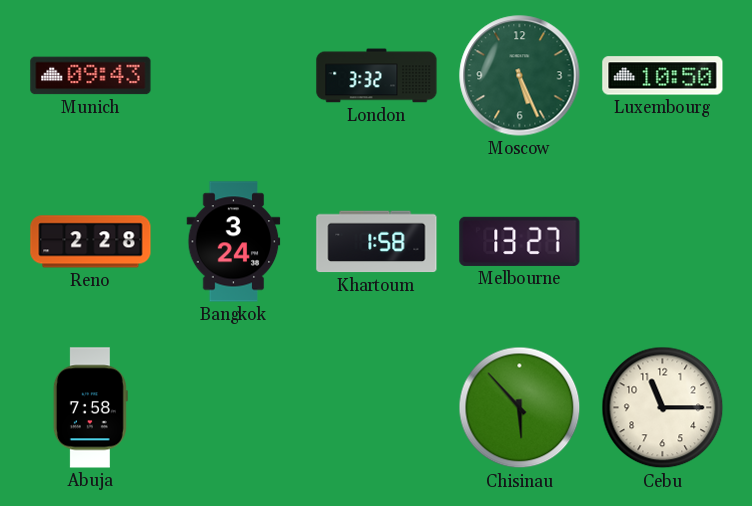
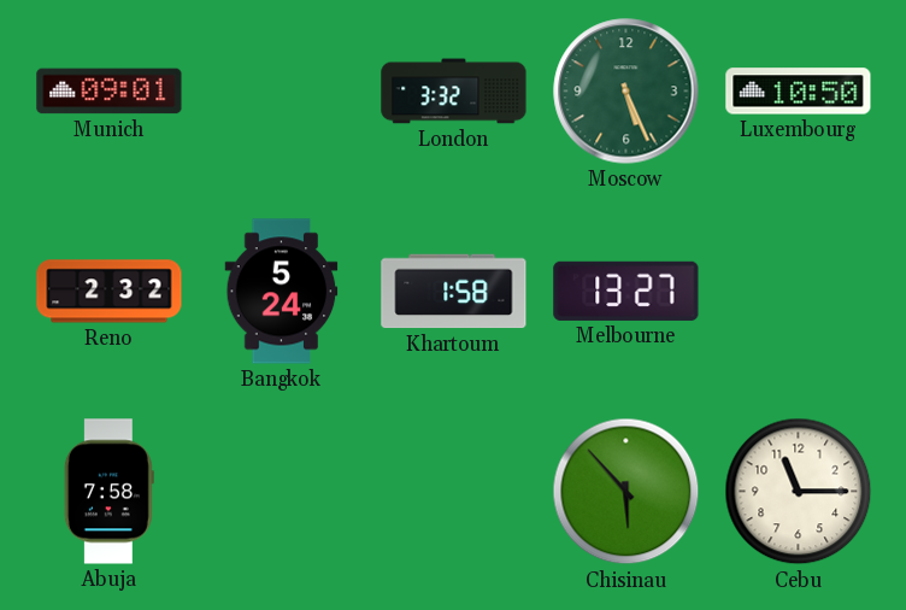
Munich: 09:43 -> 09:01
Reno: 2:28 -> 2:32
Bangkok: 3:24 -> 5:24
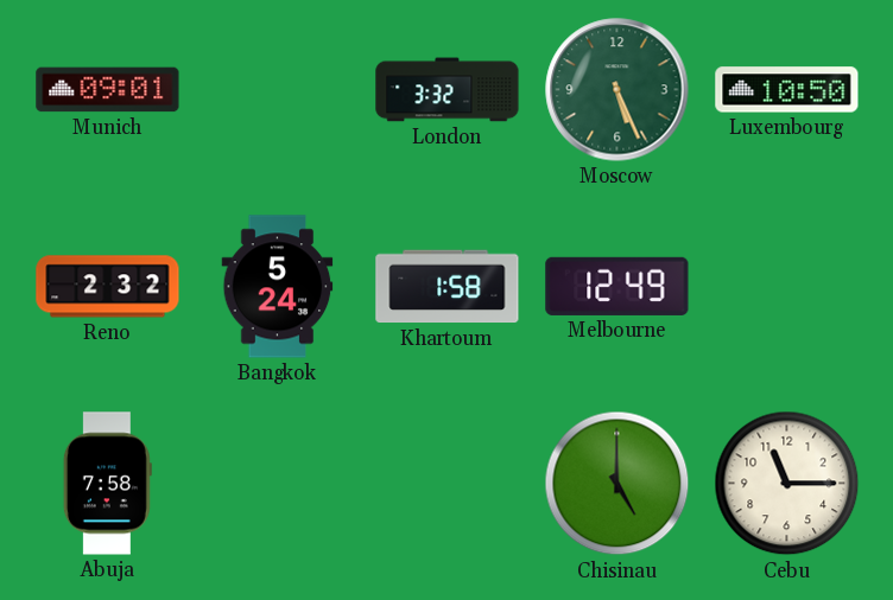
Melbourne: 13:27 -> 12:49
Chisinau: 5:53 -> 5:00
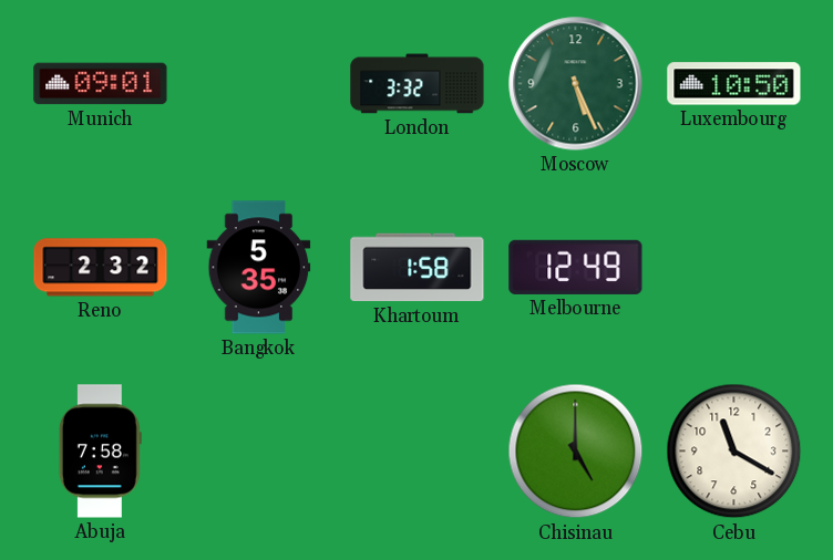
Bangkok: 5:24 -> 5:35
Cebu: 11:15 -> 11:20
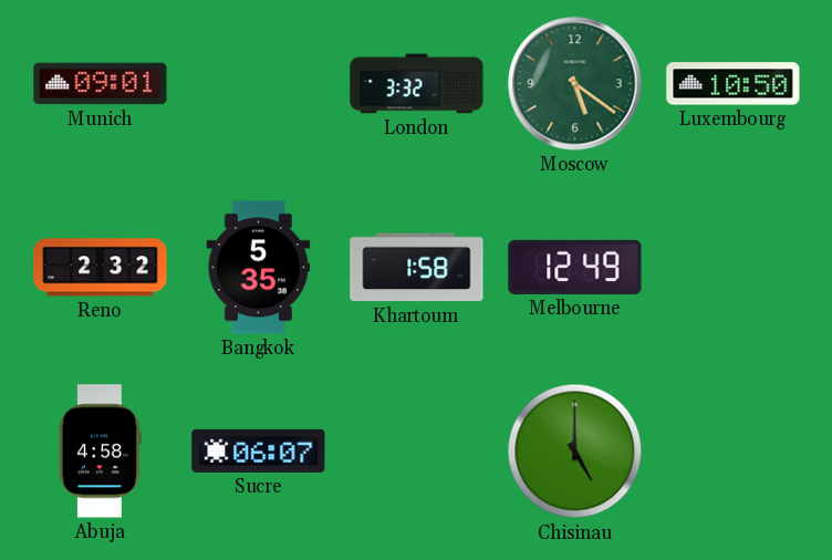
Moscow: 5:26 -> 5:21
Abuja: 7:58 -> 4:58
Sucre: none -> 06:07
Cebu: 11:20 -> none
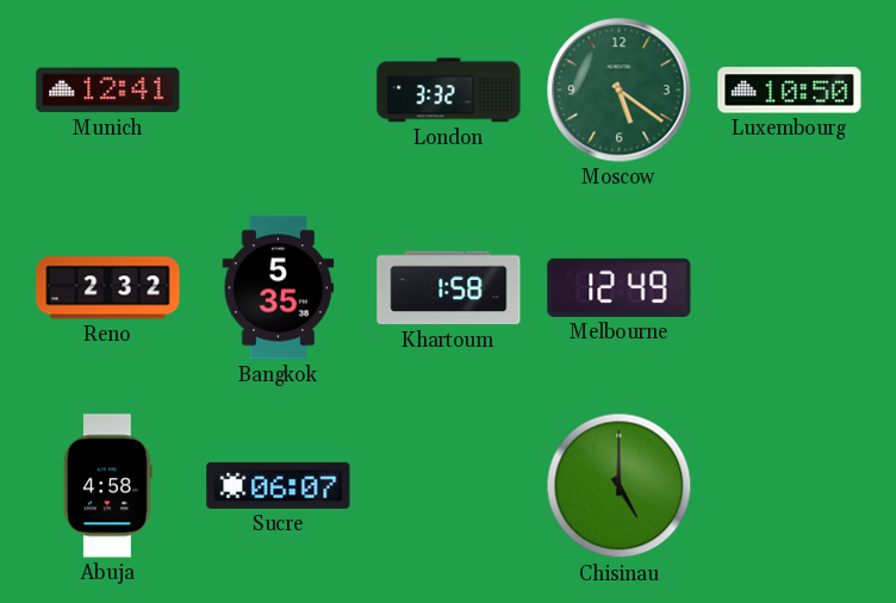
Munich: 09:01 -> 12:41
